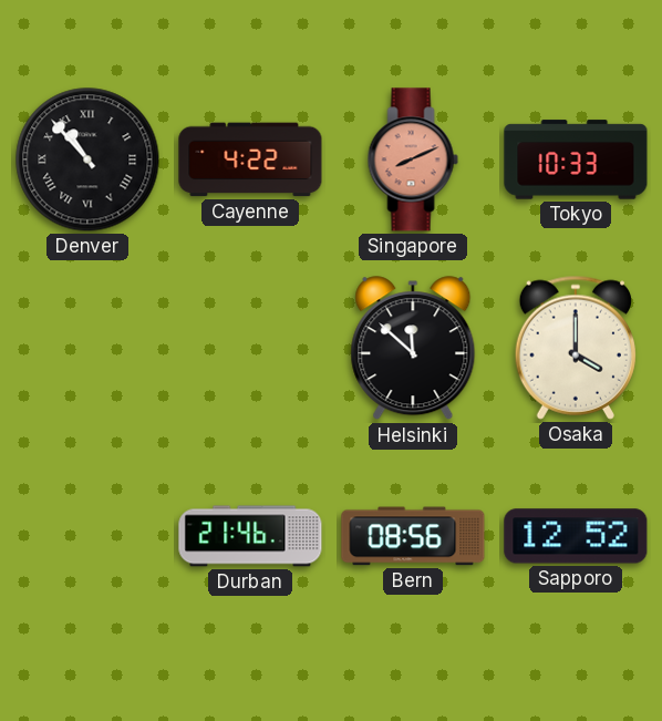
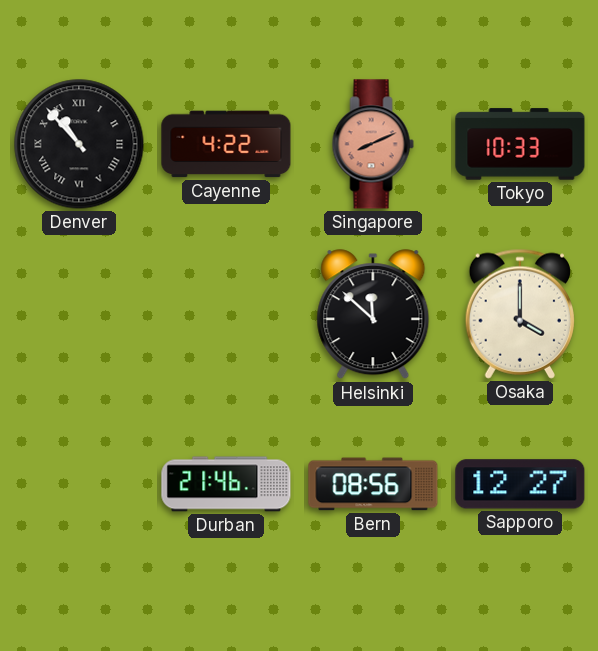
Sapporo: 12:52 -> 12:27
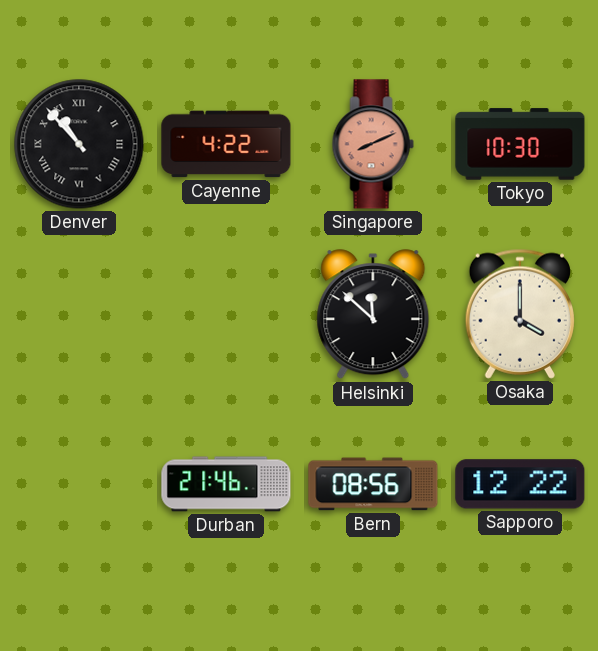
Tokyo: 10:33 -> 10:30
Sapporo: 12:27 -> 12:22
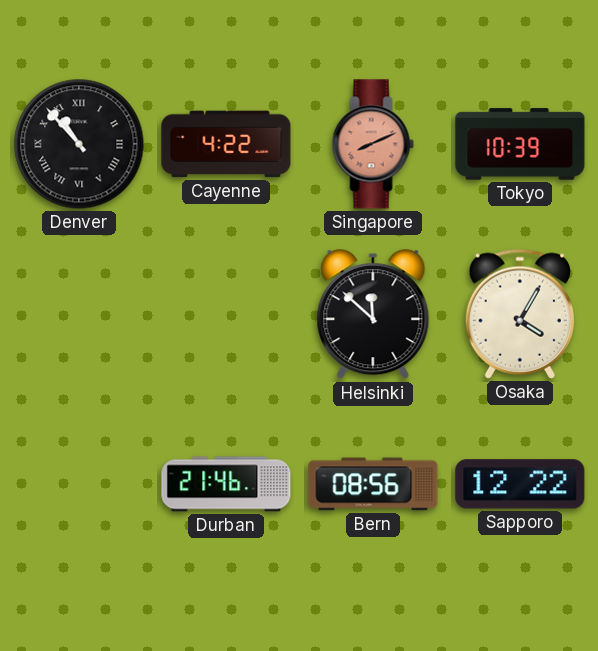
Tokyo: 10:30 -> 10:39
Osaka: 4:00 -> 4:05
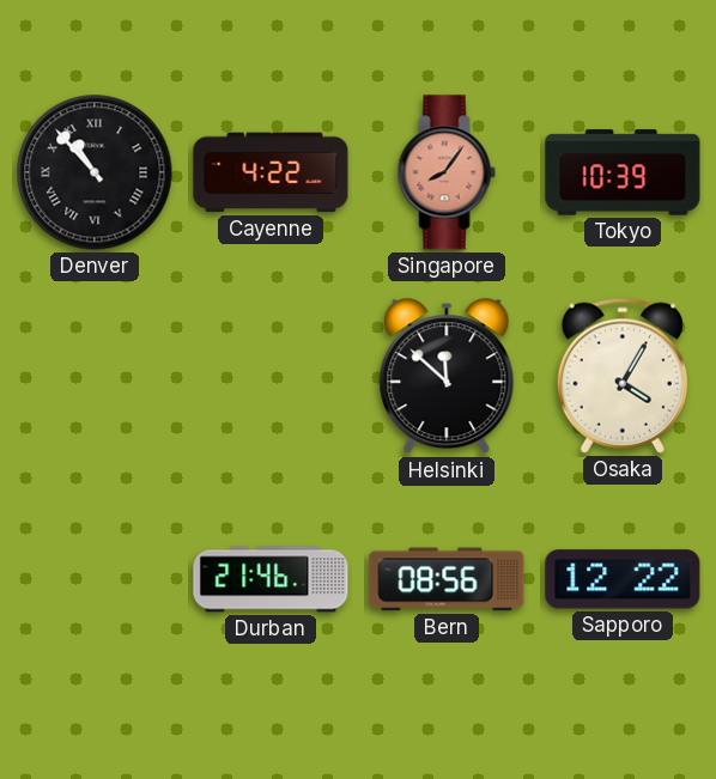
Singapore: 8:11 -> 8:06
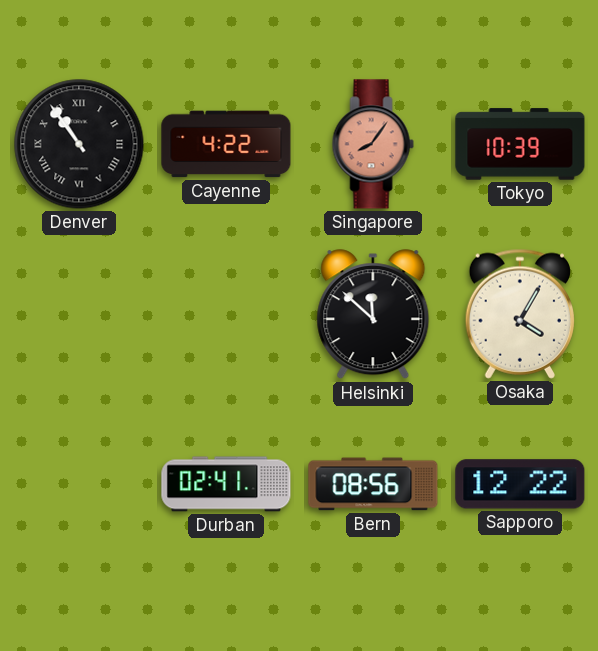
Denver: 10:53 -> 10:54
Durban: 21:46 -> 02:41
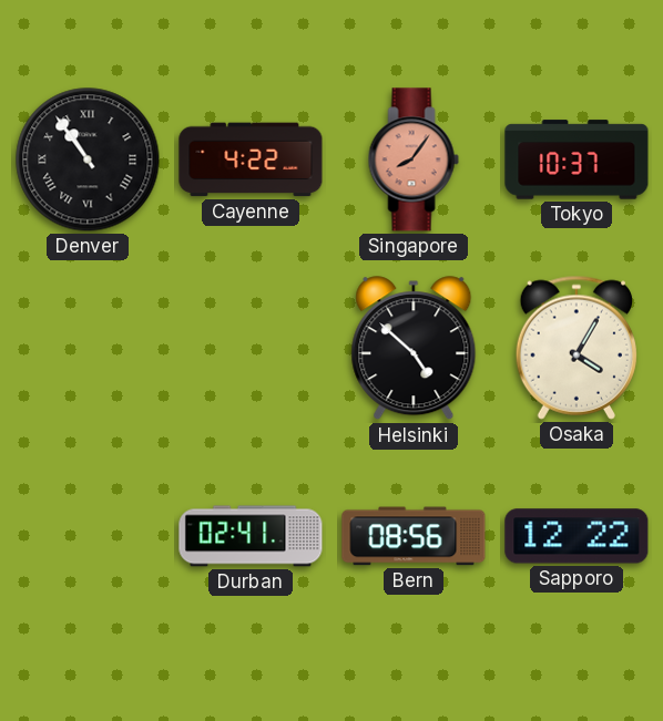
Tokyo: 10:39 -> 10:37
Helsinki: 11:52 -> 4:52
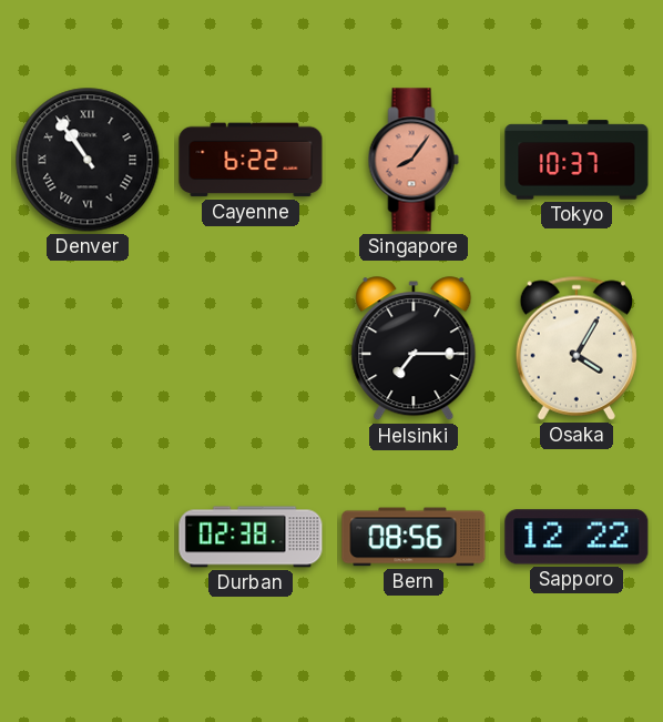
Cayenne: 4:22 -> 6:22
Helsinki: 4:52 -> 7:15
Durban: 02:41 -> 02:38
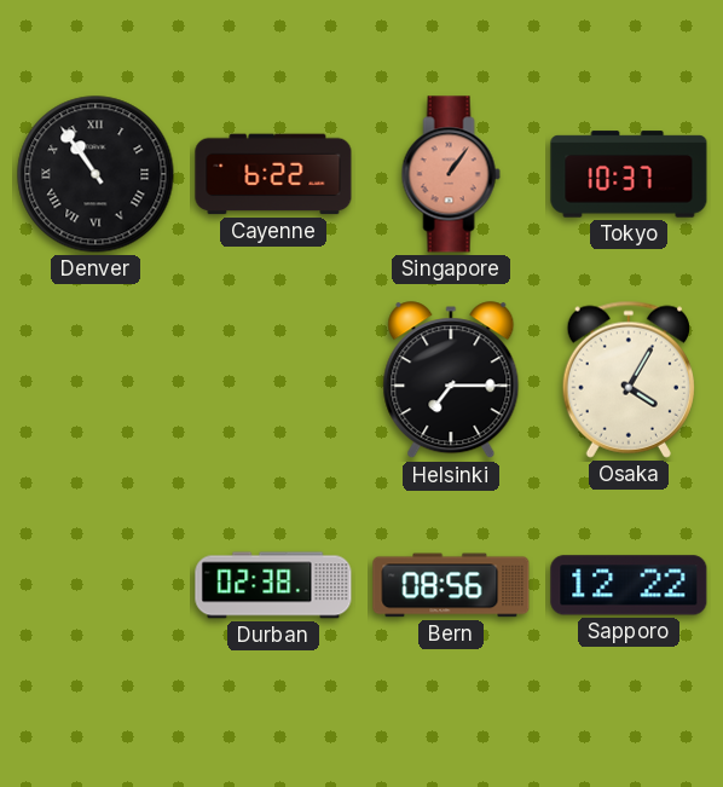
Singapore: 8:06 -> 1:06
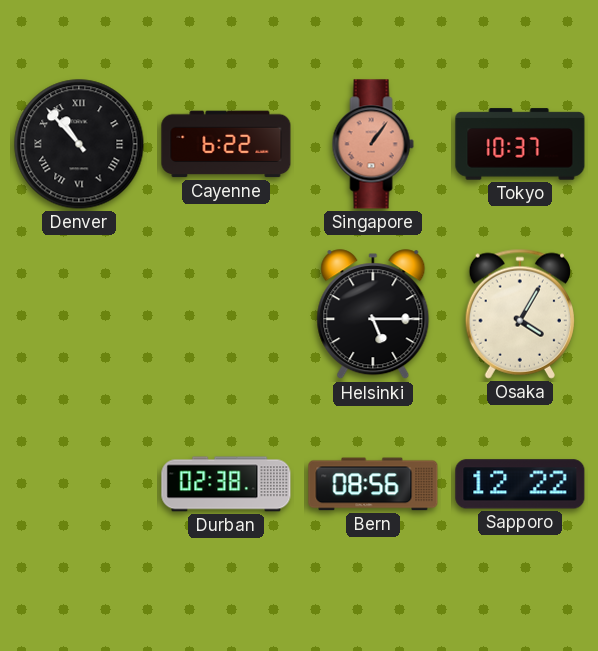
Denver: 10:54 -> 10:53
Helsinki: 7:15 -> 5:15
